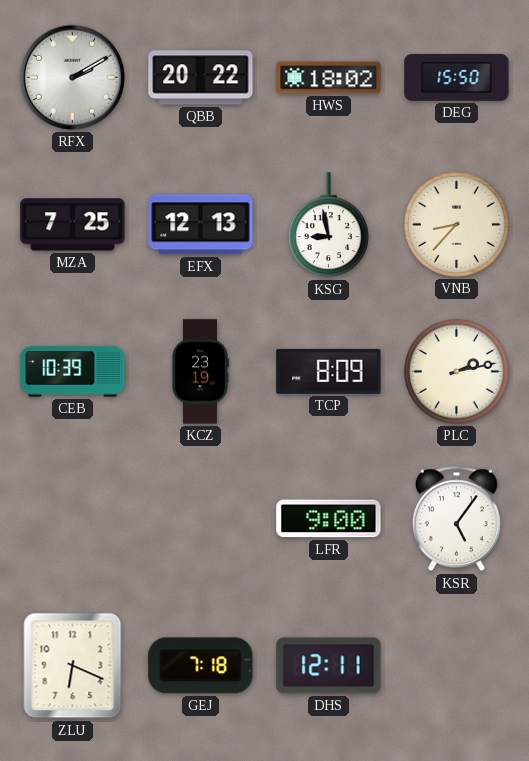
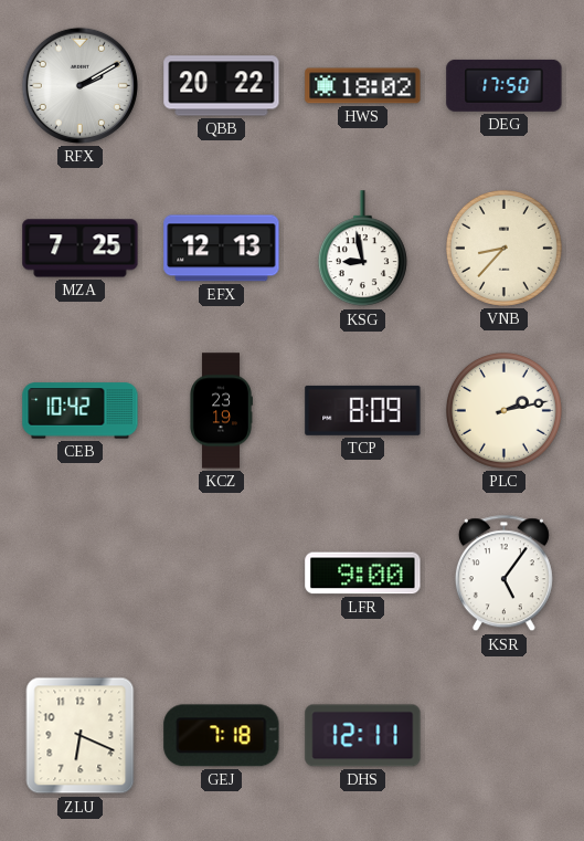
DEG: 15:50 -> 17:50
CEB: 10:39 -> 10:42
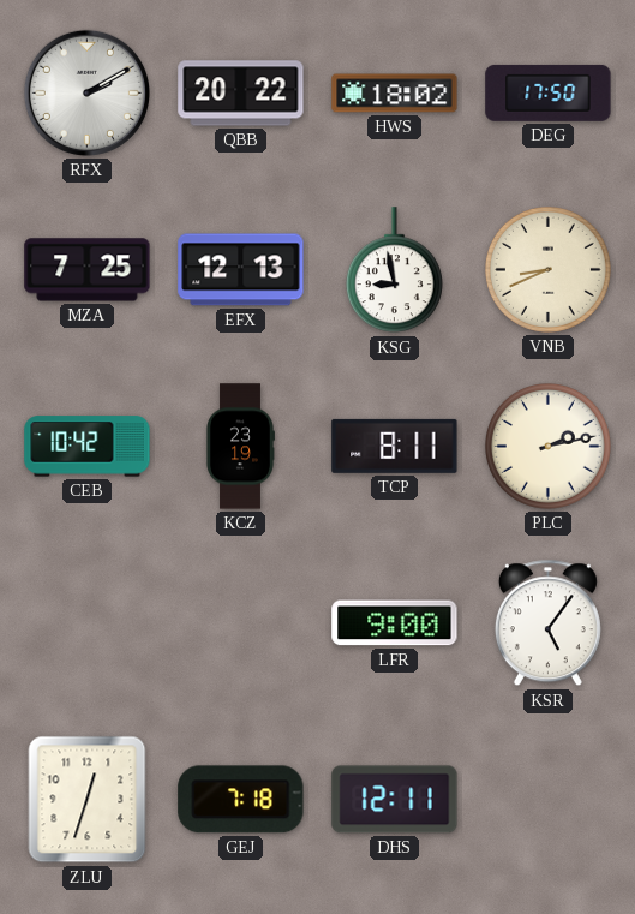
VNB: 8:37 -> 8:41
TCP: 8:09 -> 8:11
ZLU: 6:19 -> 12:33
